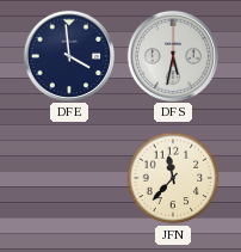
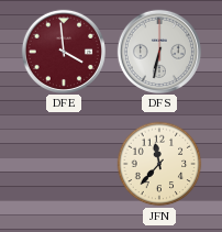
DFE dial: navy -> burgundy
DFS: 5:32 -> 6:32
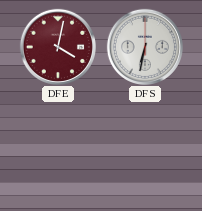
DFE: 3:59 -> 4:02
JFN: 11:37 -> none
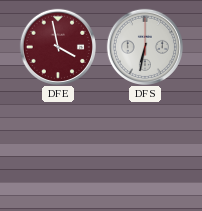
DFE: 4:02 -> 3:58
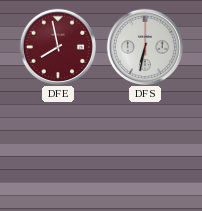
DFE: 3:58 -> 7:58
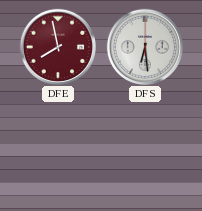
DFS: 6:32 -> 6:29
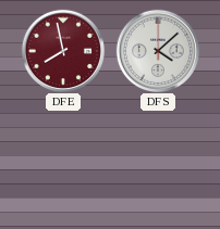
DFS: 6:29 -> 4:08
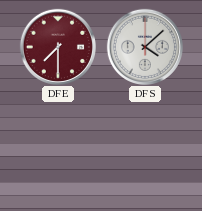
DFE: 7:58 -> 7:30
